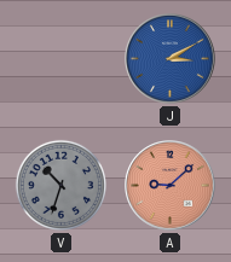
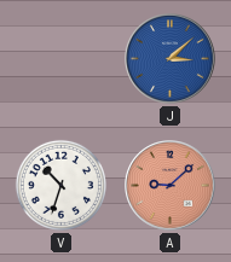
J: 3:10 -> 3:08
V dial: grey -> white
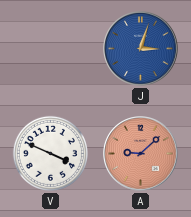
J: 3:08 -> 3:03
V: 10:33 -> 3:49
